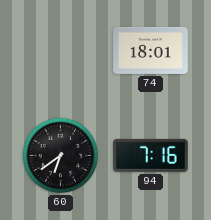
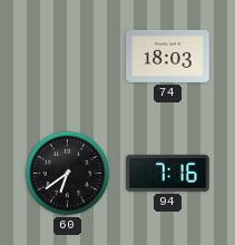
74: 18:01 -> 18:03
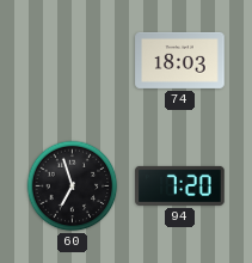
60: 6:39 -> 6:57
94: 7:16 -> 7:20
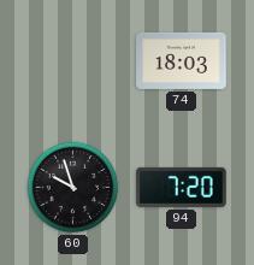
60: 6:57 -> 9:57
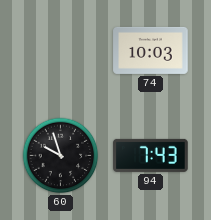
74: 18:03 -> 10:03
94: 7:20 -> 7:43
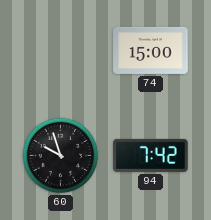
74: 10:03 -> 15:00
94: 7:43 -> 7:42
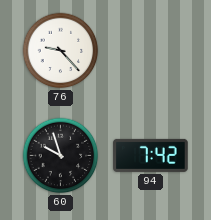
76: none -> 9:23
74: 15:00 -> none
